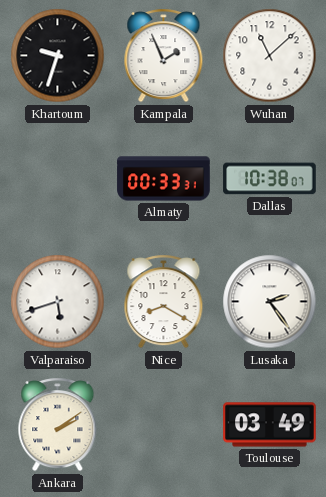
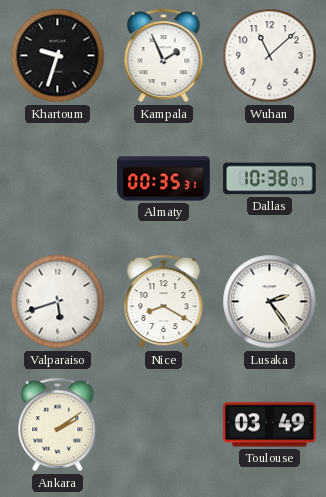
Almaty: 00:33 -> 00:35
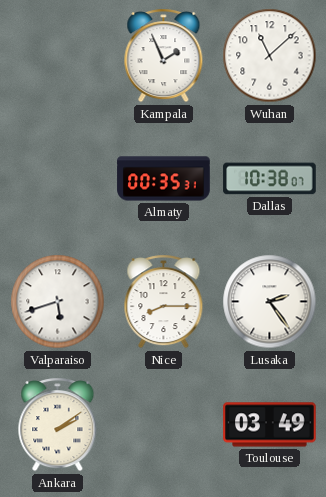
Khartoum: 9:33 -> none
Nice: 8:20 -> 8:15
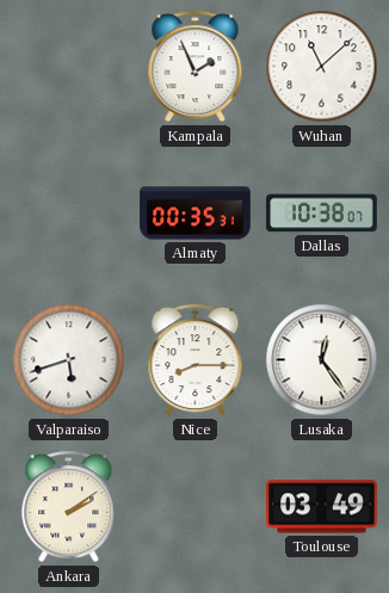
Lusaka: 2:24 -> 12:24
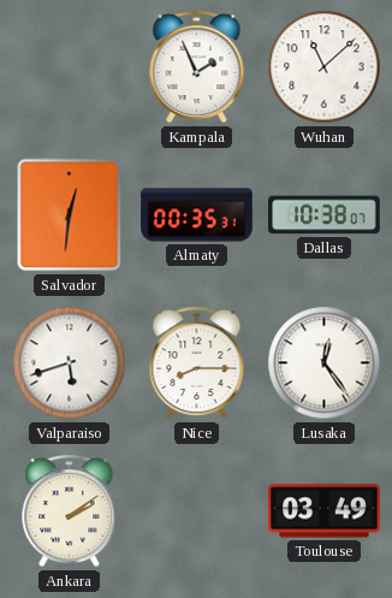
Salvador: none -> 12:31
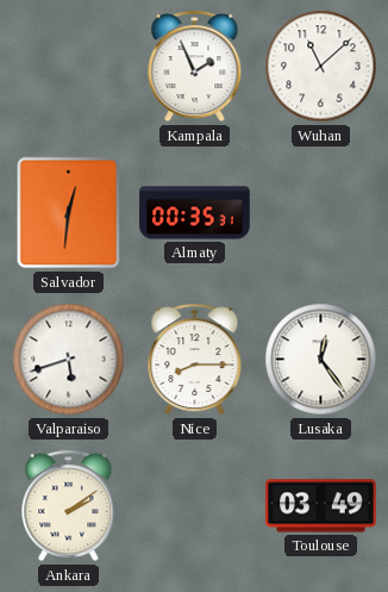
Dallas: 10:38 -> none
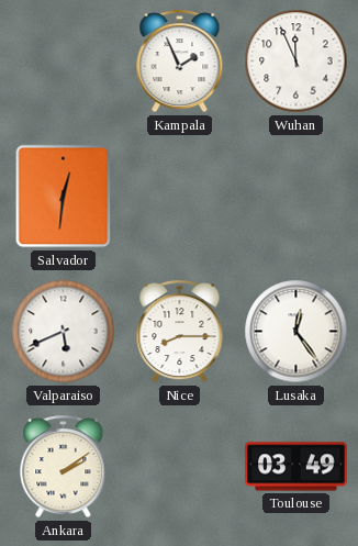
Wuhan: 11:08 -> 11:56
Almaty: 00:35 -> none
Valparaiso: 5:42 -> 5:41
